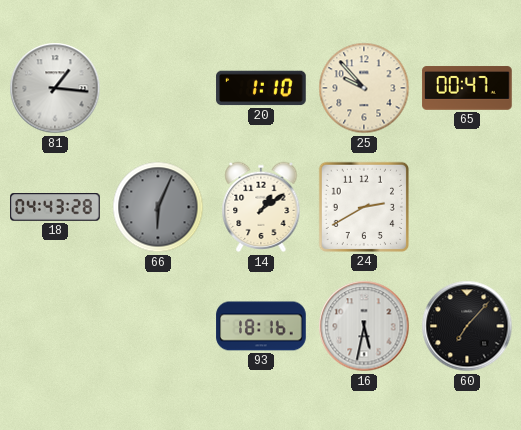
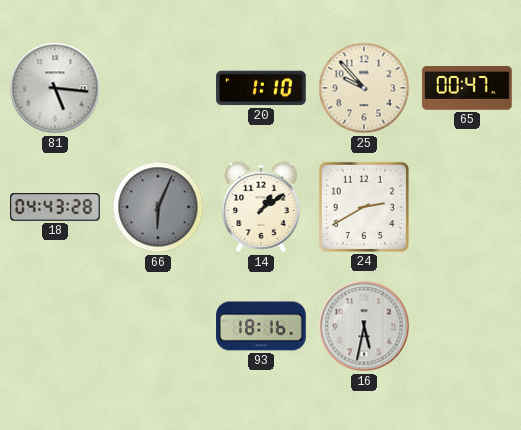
81: 1:16 -> 5:16
60: 7:07 -> none
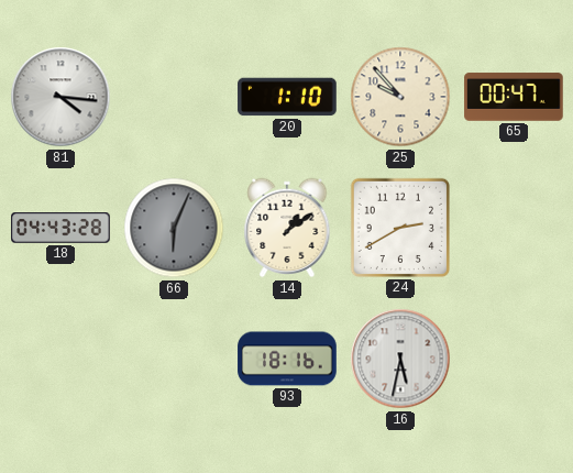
81: 5:16 -> 4:16
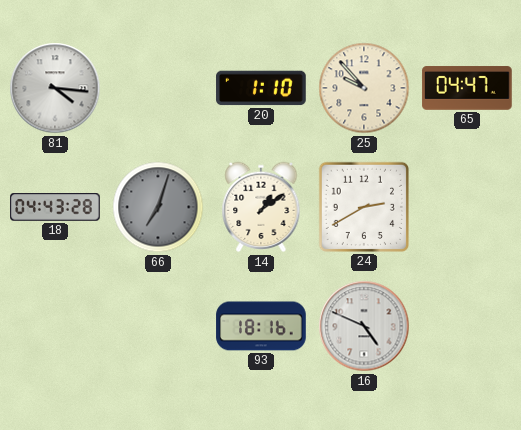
65: 00:47 -> 04:47
66: 6:04 -> 7:03
16: 5:32 -> 4:49
